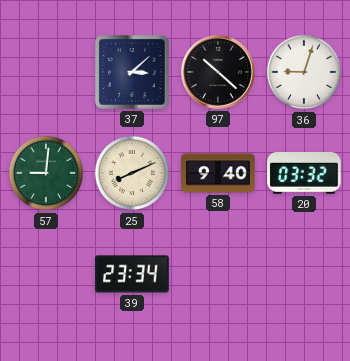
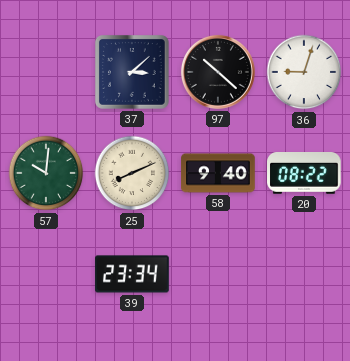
57: 9:01 -> 10:01
20: 03:32 -> 08:22
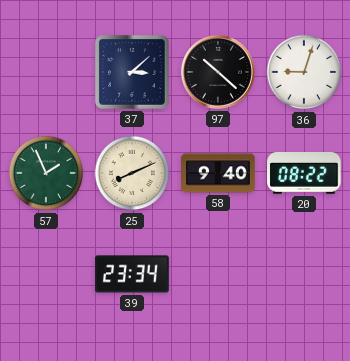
57: 10:01 -> 1:56
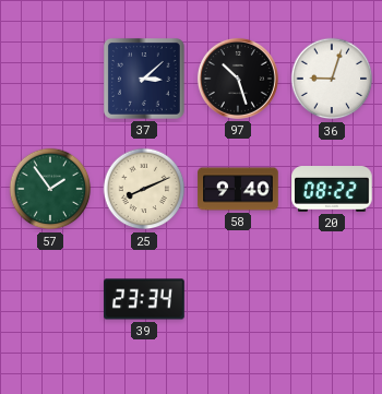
97: 10:22 -> 10:27
57: 1:56 -> 1:54
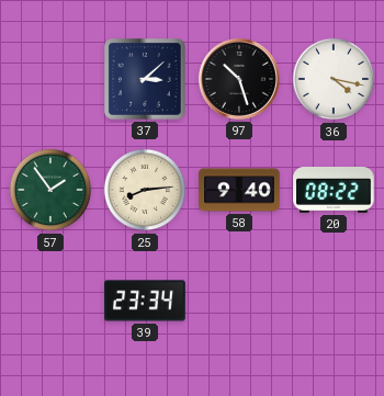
36: 9:03 -> 4:17
25: 8:11 -> 8:14
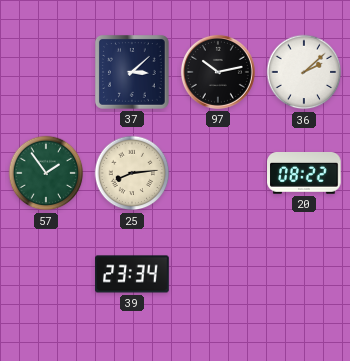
97: 10:27 -> 10:13
36: 4:17 -> 2:08
58: 9:40 -> none
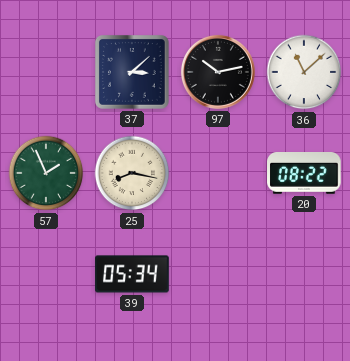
36: 2:08 -> 11:08
57: 1:54 -> 1:56
25: 8:14 -> 8:17
39: 23:34 -> 05:34
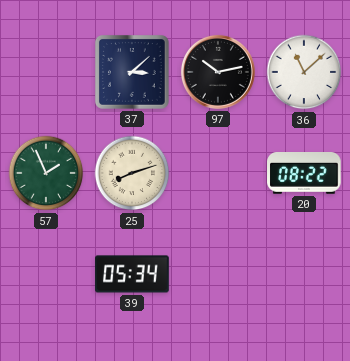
25: 8:17 -> 8:12
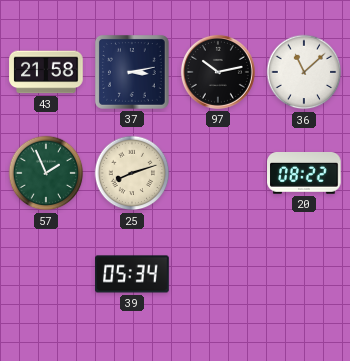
43: none -> 21:58
37: 3:08 -> 3:13
